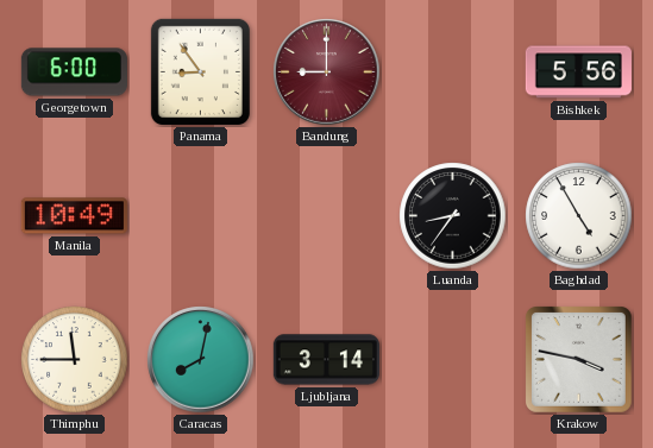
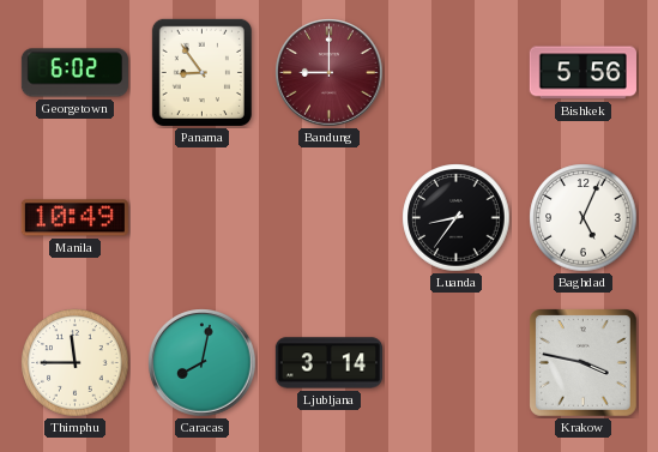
Georgetown: 6:00 -> 6:02
Baghdad: 4:55 -> 5:04
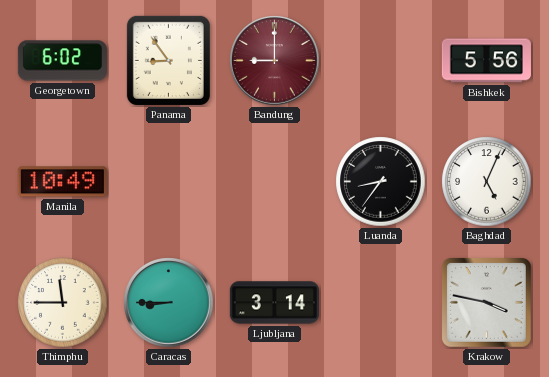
Caracas: 8:02 -> 8:45
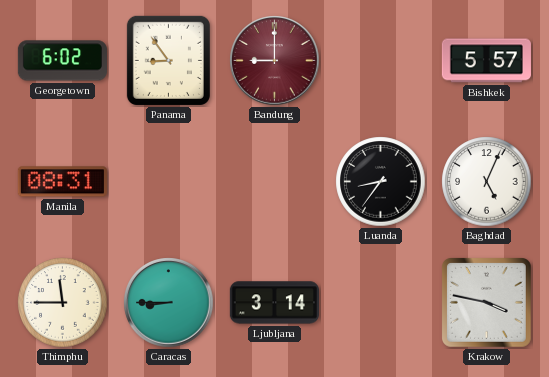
Bishkek: 5:56 -> 5:57
Manila: 10:49 -> 08:31
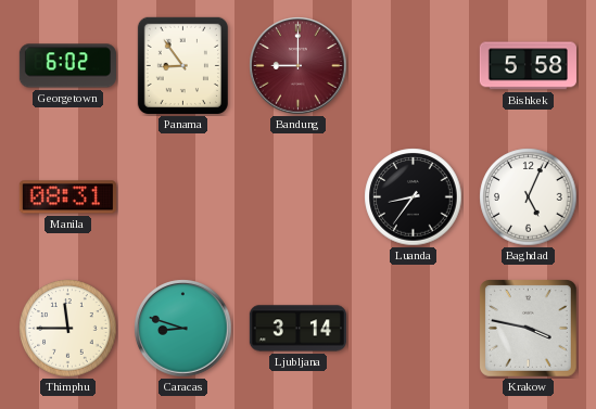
Bishkek: 5:57 -> 5:58
Caracas: 8:45 -> 8:48
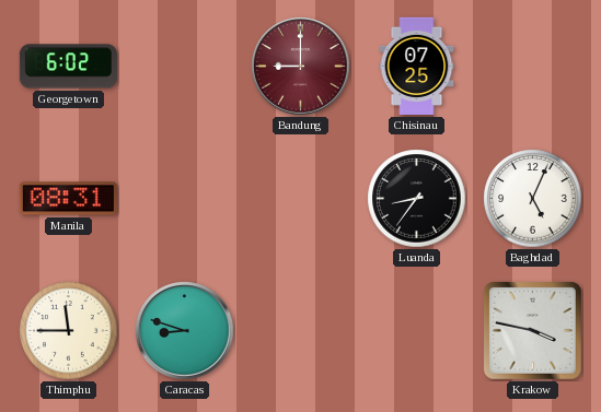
Panama: 8:54 -> none
Chisinau: none -> 07:25
Bishkek: 5:58 -> none
Ljubljana: 3:14 -> none
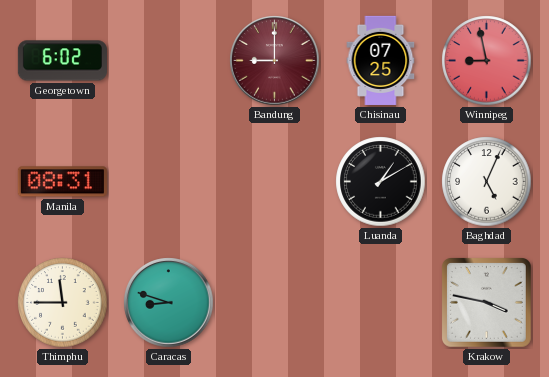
Winnipeg: none -> 8:58
Luanda: 8:36 -> 1:10
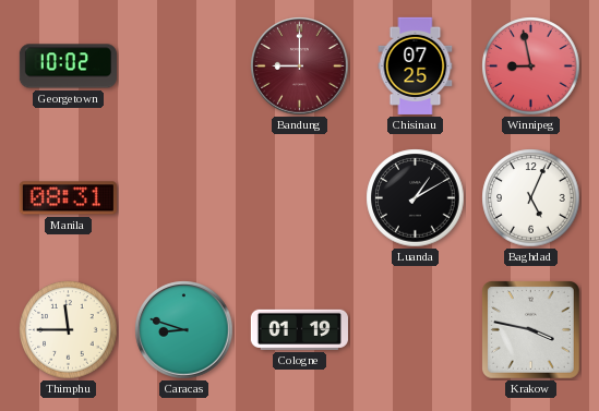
Georgetown: 6:02 -> 10:02
Cologne: none -> 01:19
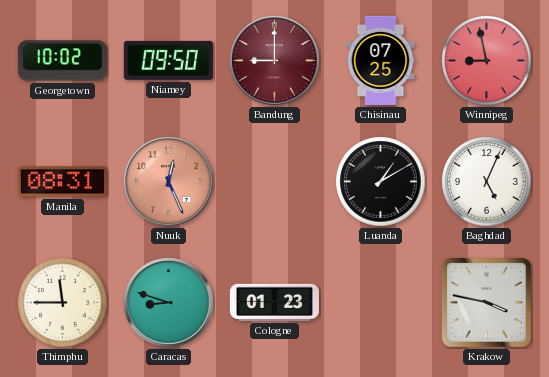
Niamey: none -> 09:50
Nuuk: none -> 12:26
Cologne: 01:19 -> 01:23
